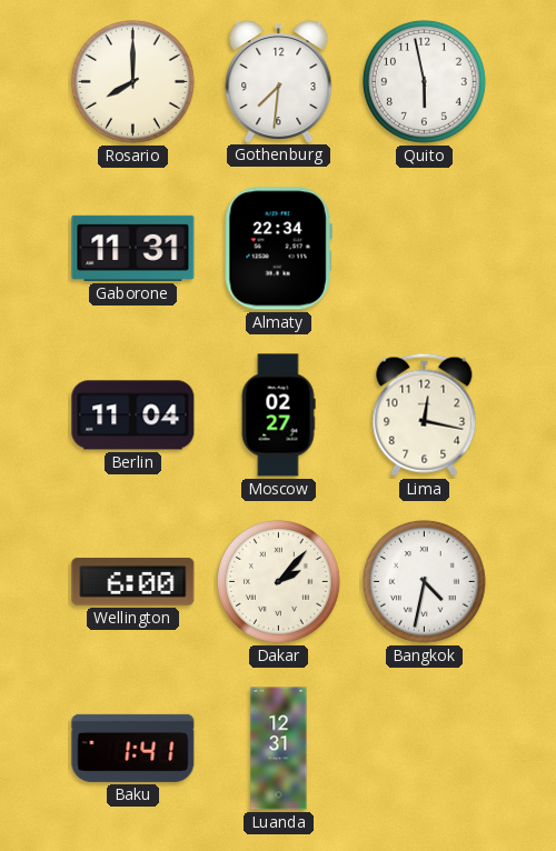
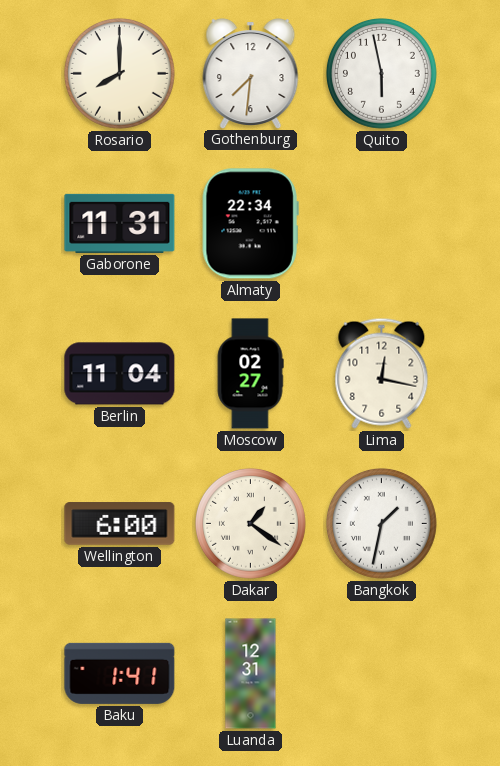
Dakar: 2:07 -> 1:21
Bangkok: 4:32 -> 1:32
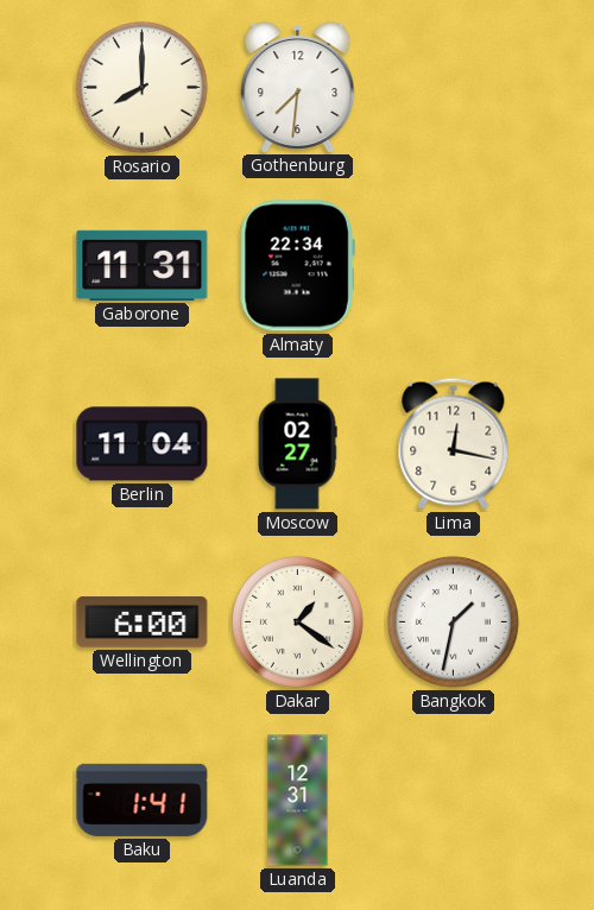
Quito: 5:58 -> none
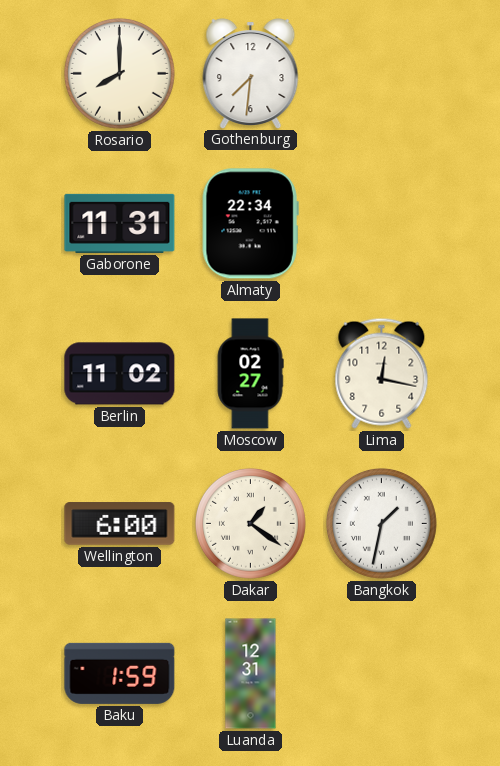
Berlin: 11:04 -> 11:02
Baku: 1:41 -> 1:59
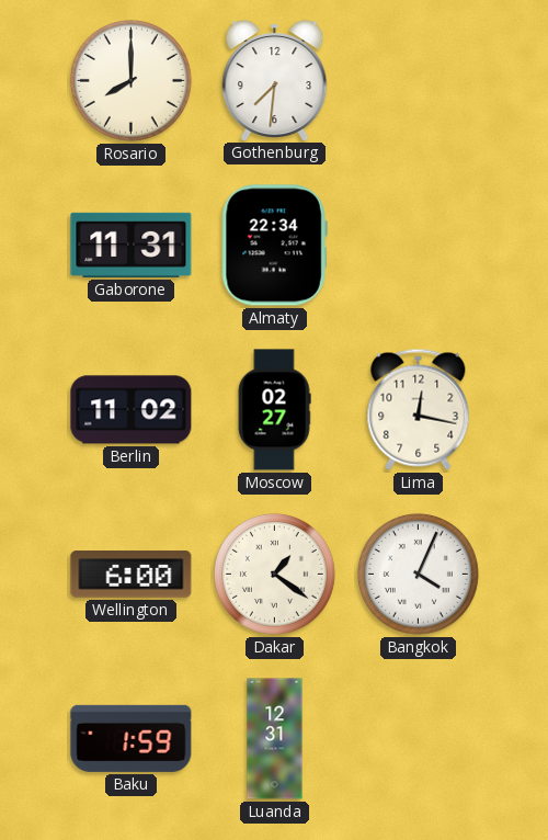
Bangkok: 1:32 -> 4:04
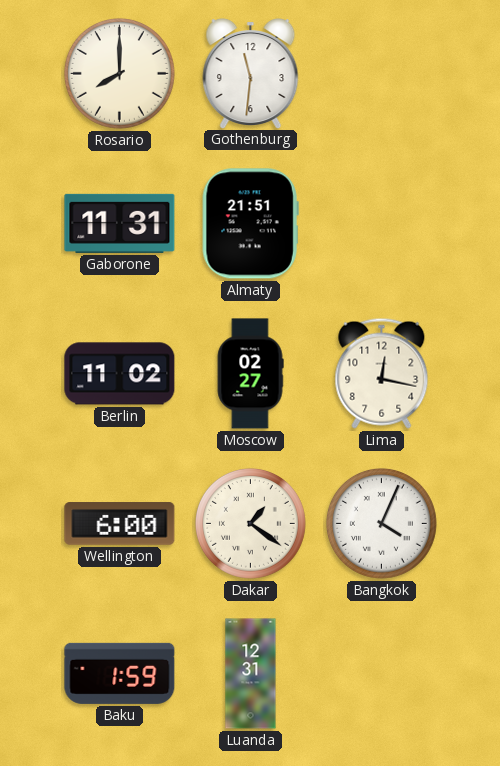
Gothenburg: 7:31 -> 11:31
Almaty: 22:34 -> 21:51
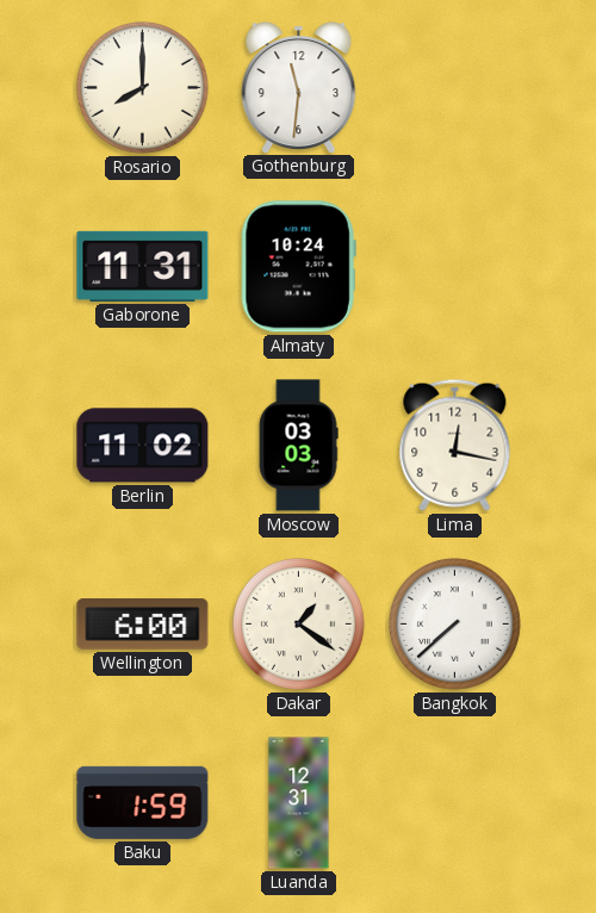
Almaty: 21:51 -> 10:24
Moscow: 02:27 -> 03:03
Bangkok: 4:04 -> 7:38
